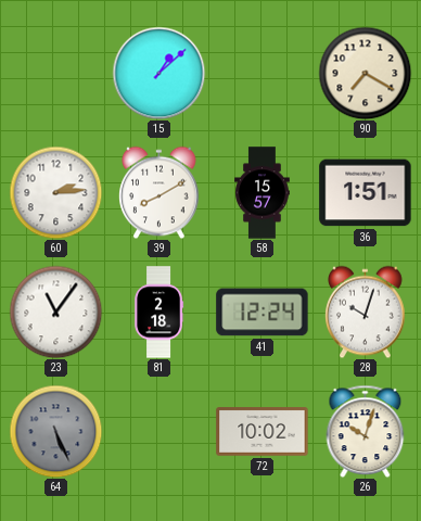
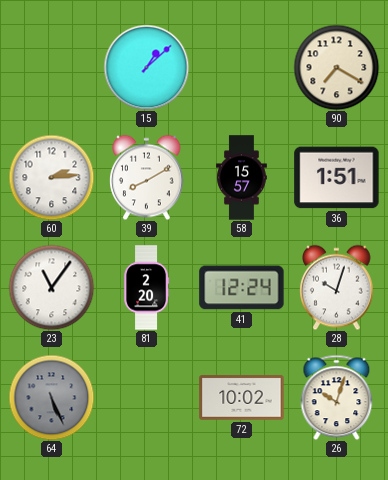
81: 2:18 -> 2:20
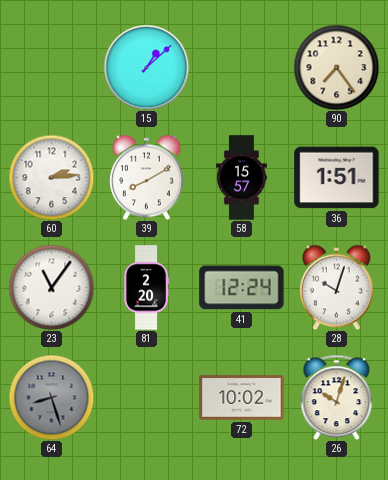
90: 7:20 -> 7:24
64: 5:26 -> 8:27
